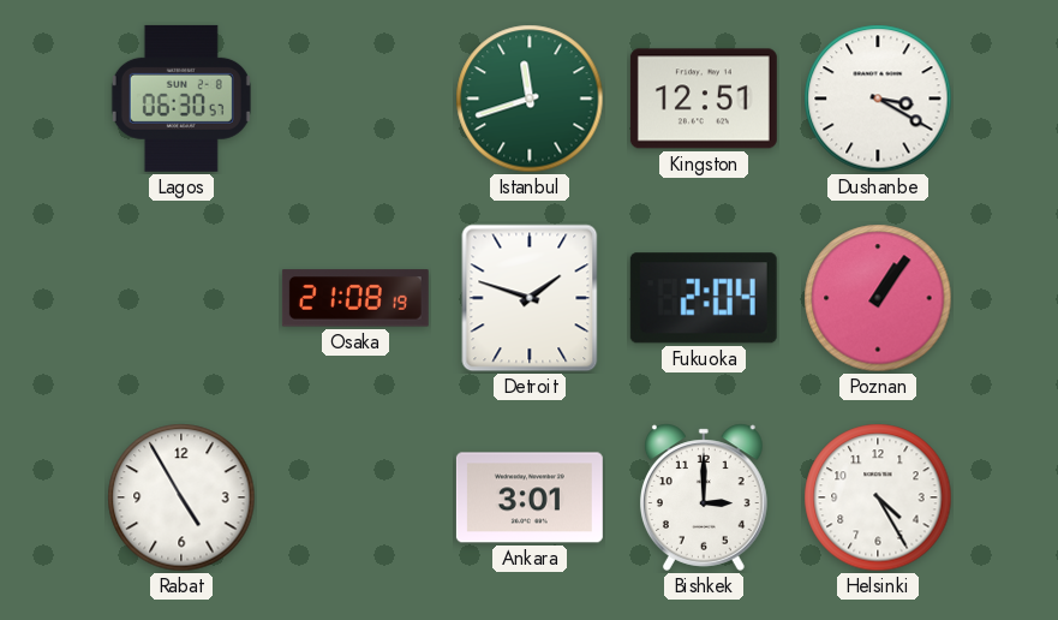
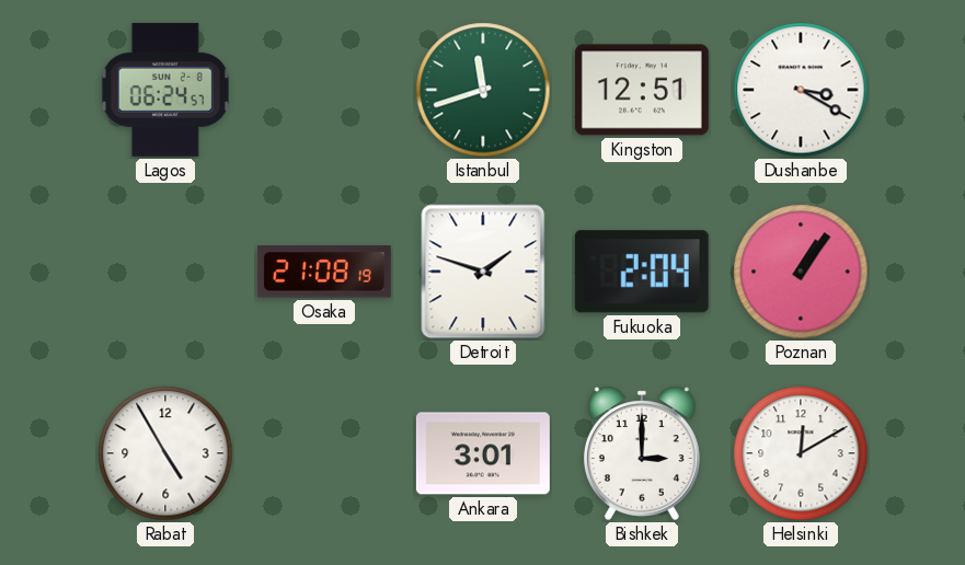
Lagos: 06:30 -> 06:24
Helsinki: 4:25 -> 12:10
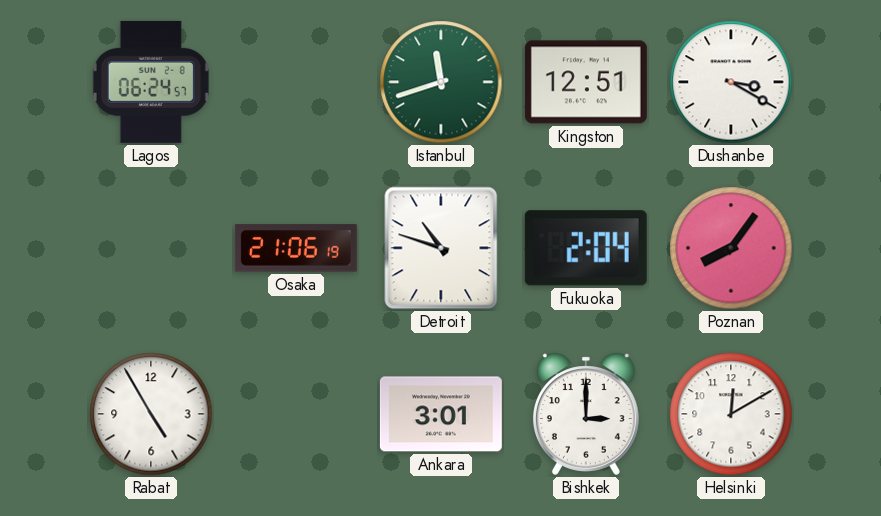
Osaka: 21:08 -> 21:06
Detroit: 1:48 -> 10:48
Poznan: 1:06 -> 8:06
